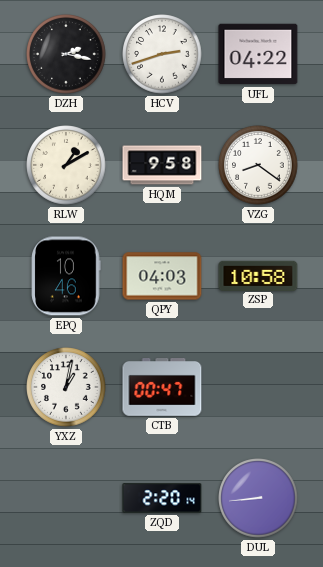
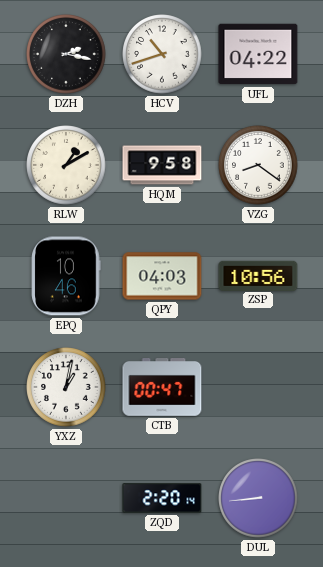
HCV: 2:42 -> 10:42
ZSP: 10:58 -> 10:56
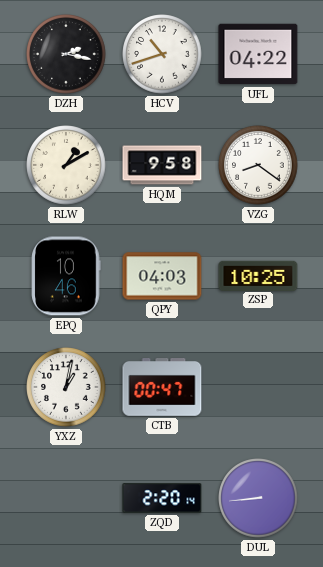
ZSP: 10:56 -> 10:25
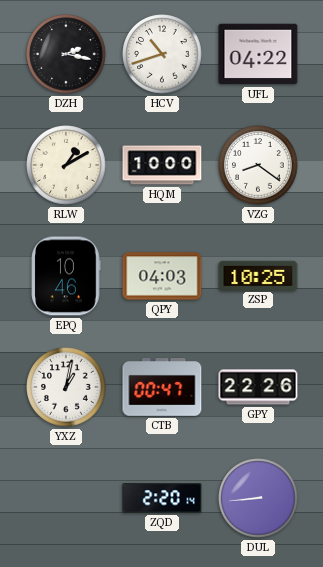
HQM: 9:58 -> 10:00
GPY: none -> 22:26
